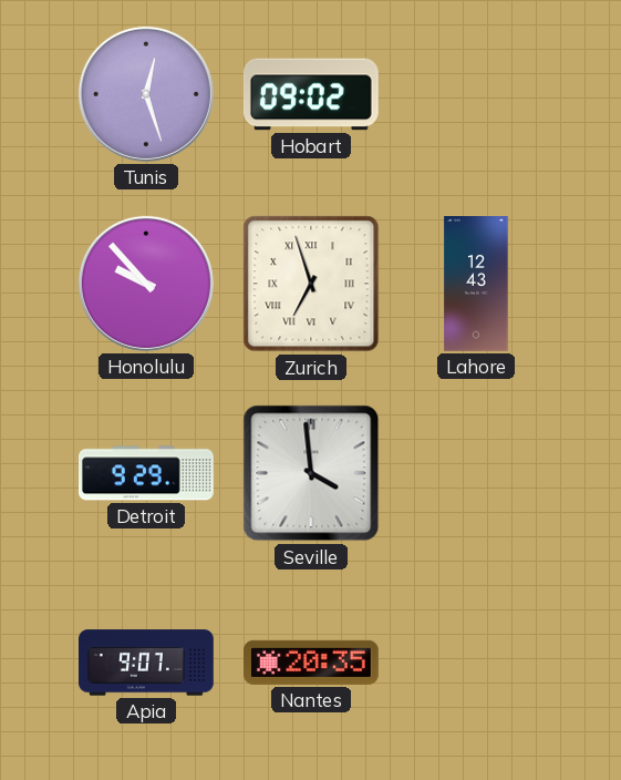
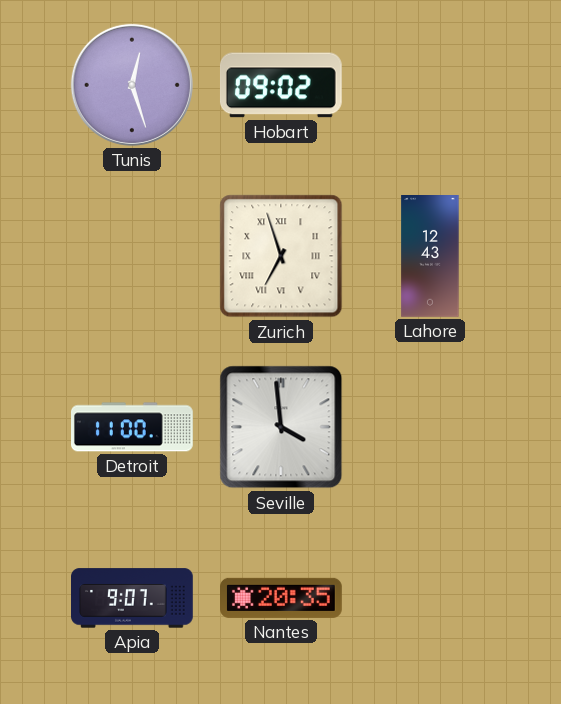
Honolulu: 9:53 -> none
Detroit: 9:29 -> 11:00
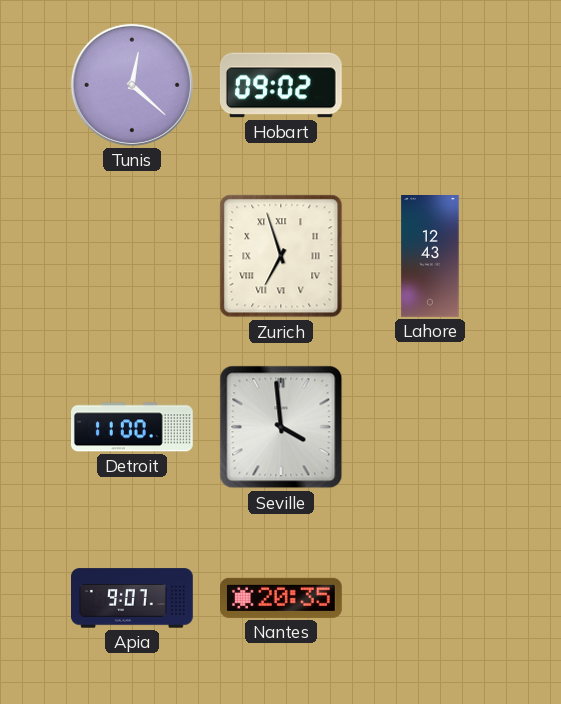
Tunis: 12:27 -> 12:22
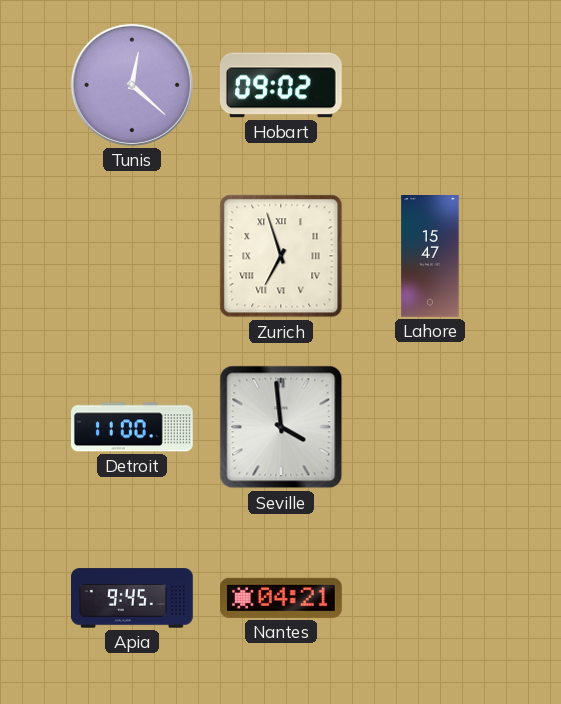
Lahore: 12:43 -> 15:47
Apia: 9:07 -> 9:45
Nantes: 20:35 -> 04:21
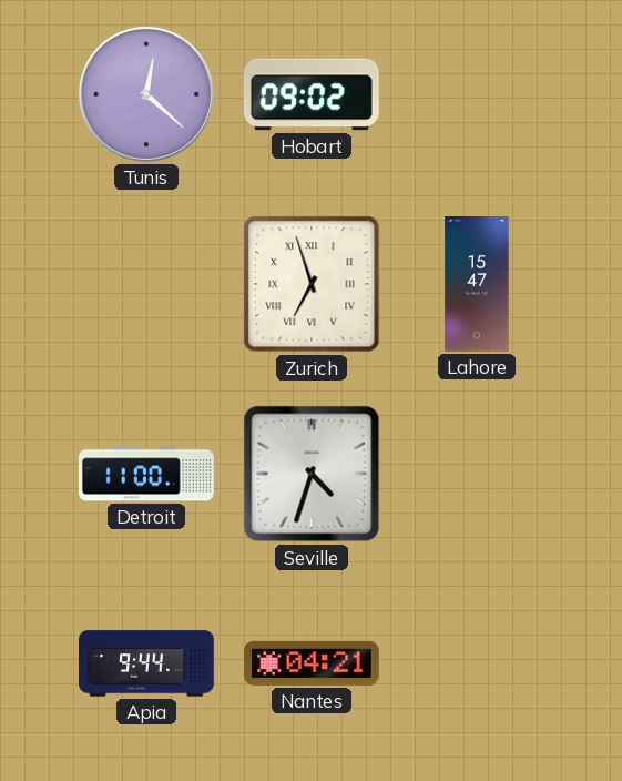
Seville: 3:59 -> 4:33
Apia: 9:45 -> 9:44
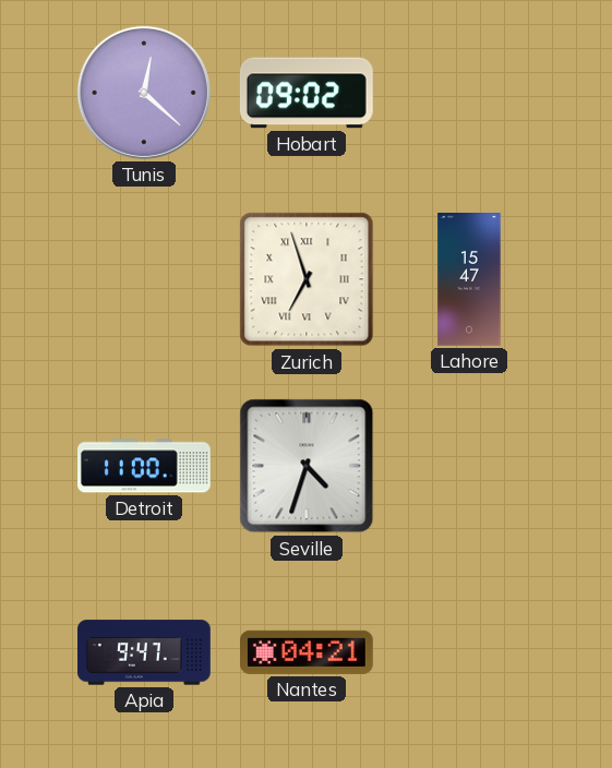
Apia: 9:44 -> 9:47
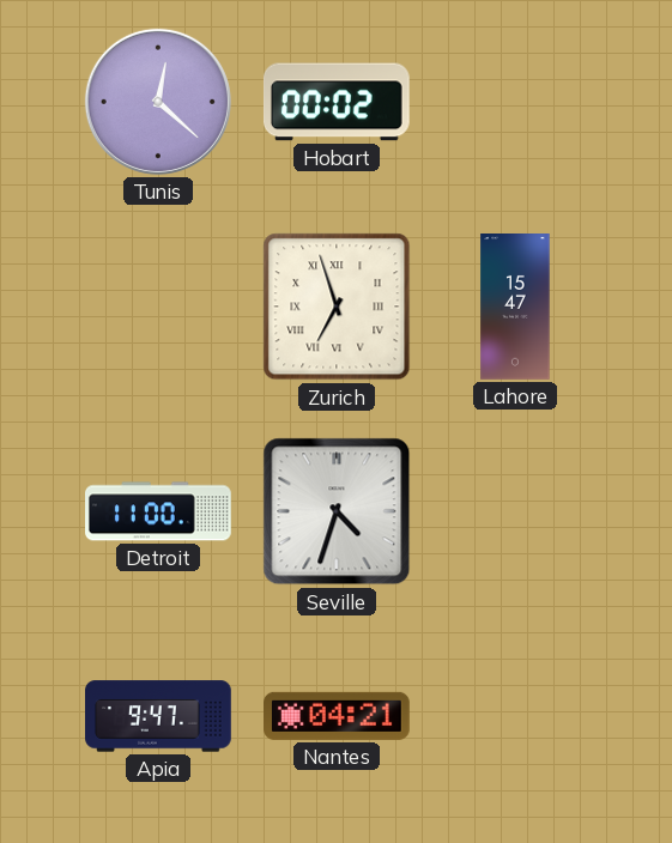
Hobart: 09:02 -> 00:02
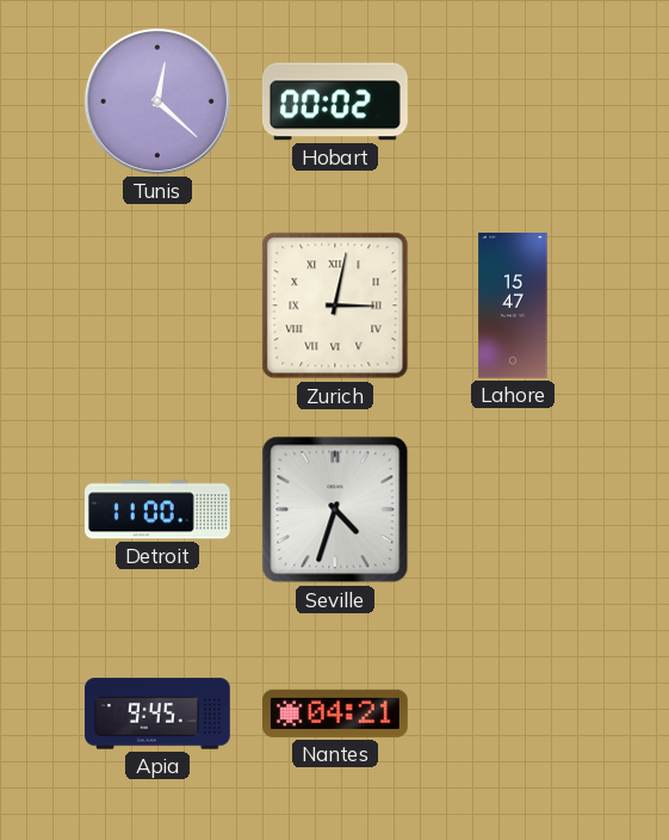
Zurich: 6:57 -> 3:02
Apia: 9:47 -> 9:45
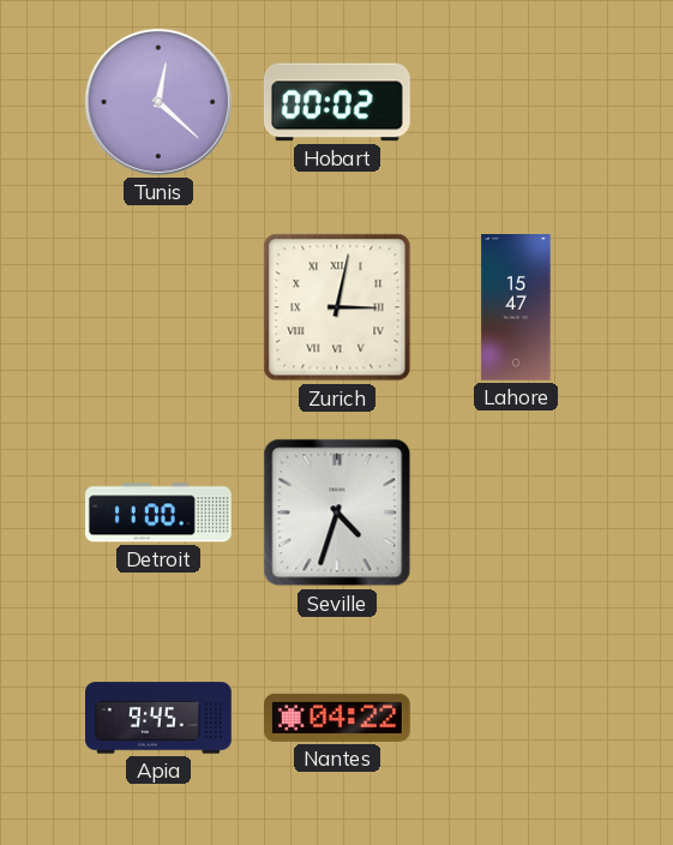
Nantes: 04:21 -> 04:22
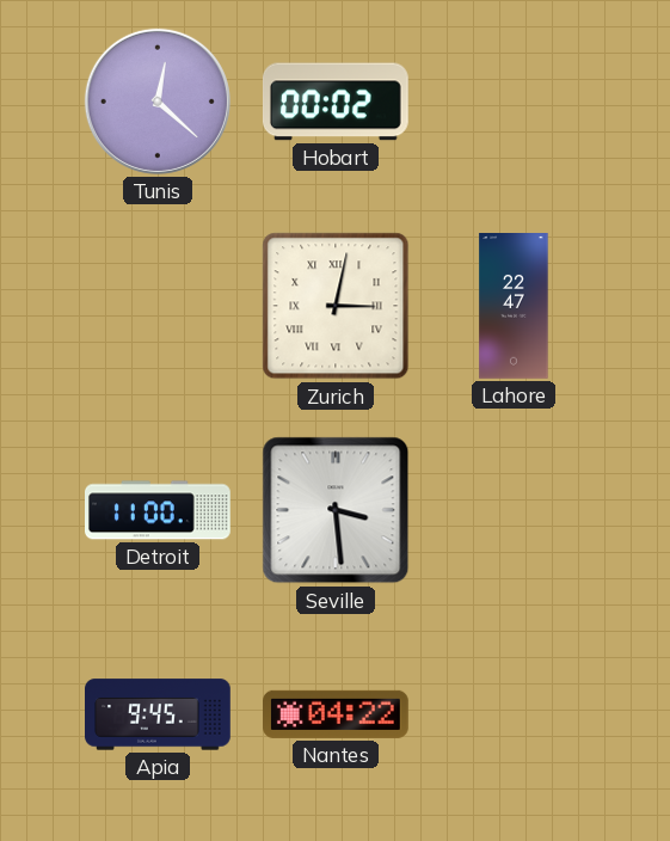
Lahore: 15:47 -> 22:47
Seville: 4:33 -> 3:29
